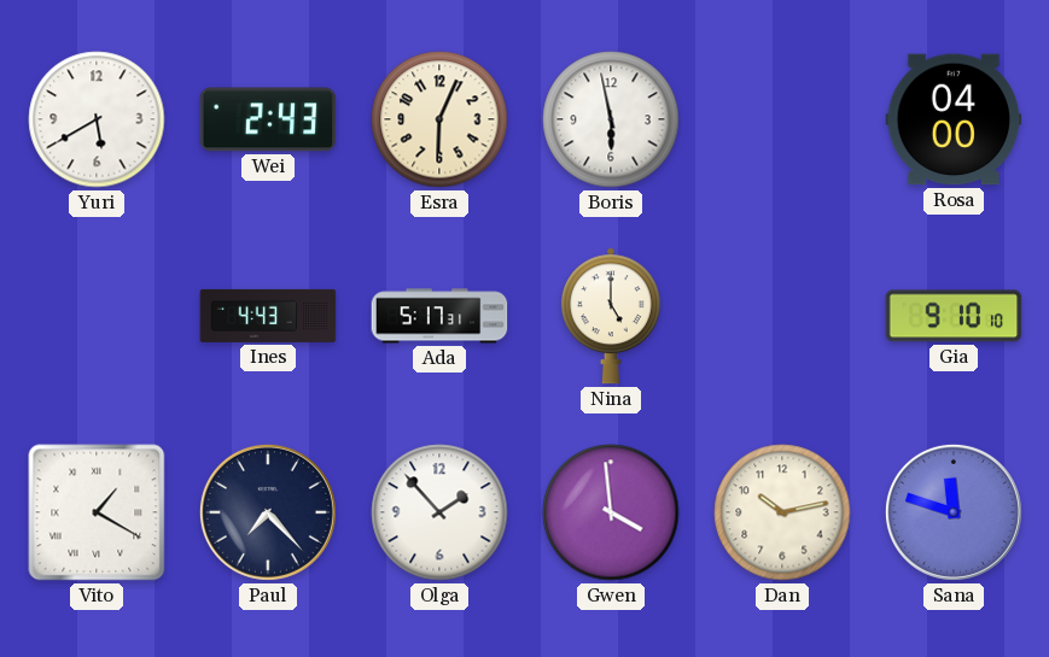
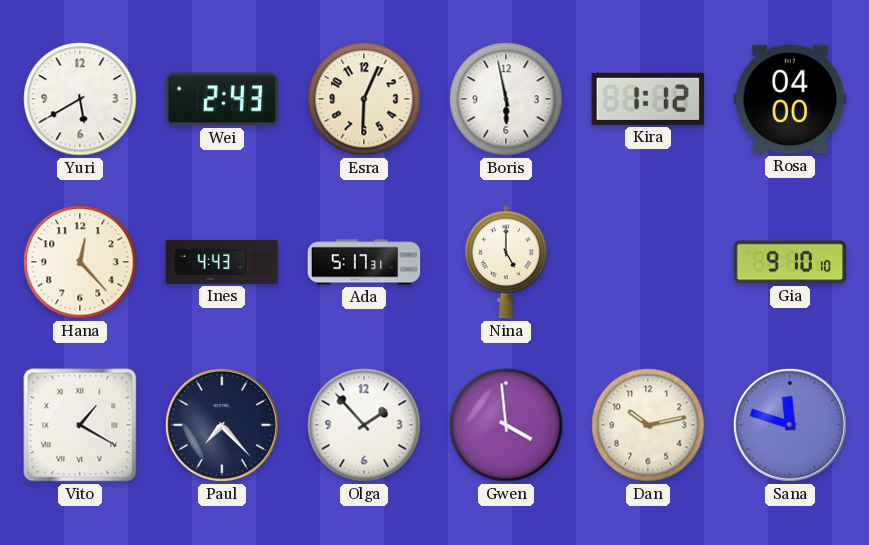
Kira: none -> 1:12
Hana: none -> 12:23
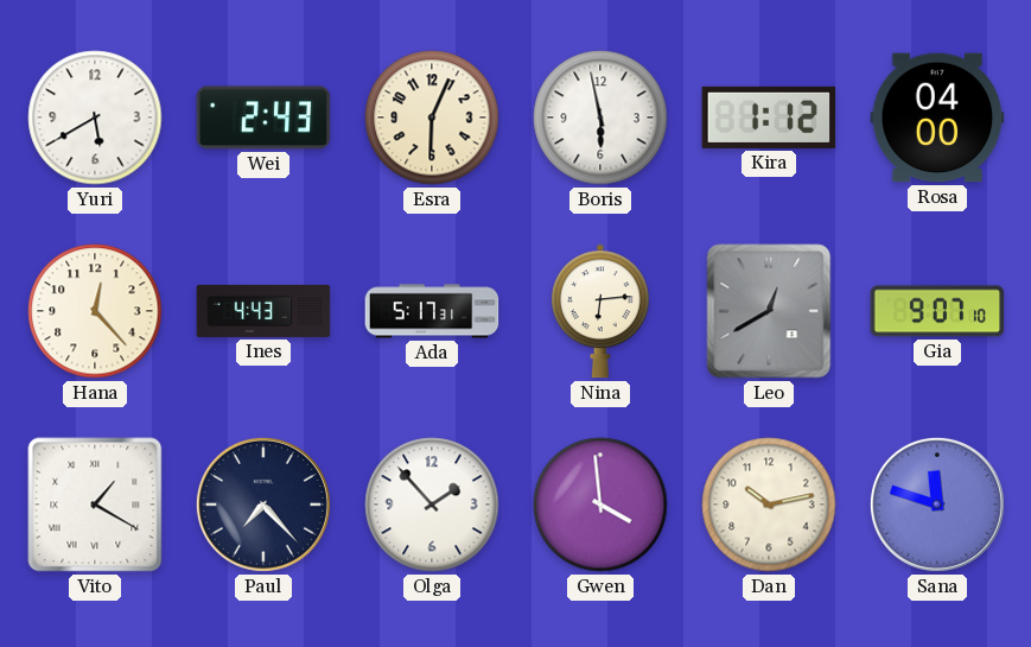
Nina: 5:00 -> 6:14
Leo: none -> 12:40
Gia: 9:10 -> 9:07
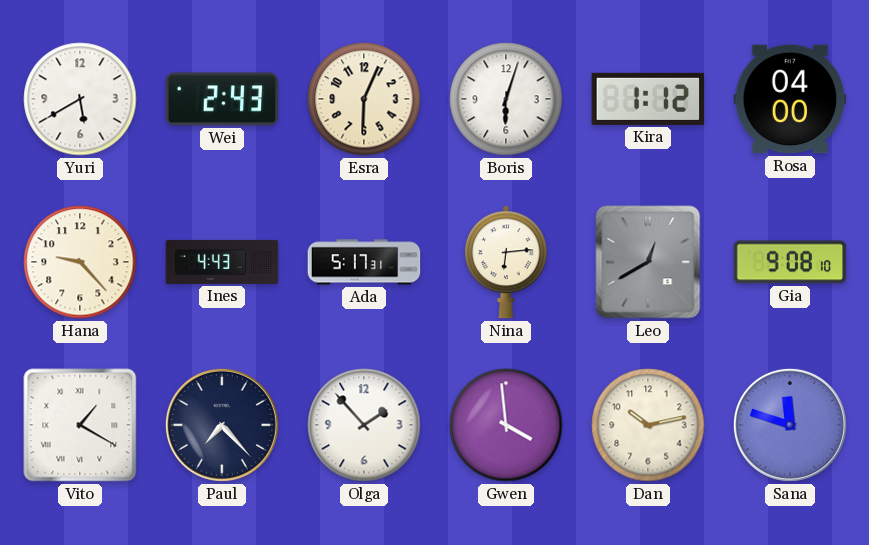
Boris: 5:58 -> 6:03
Hana: 12:23 -> 9:23
Gia: 9:07 -> 9:08
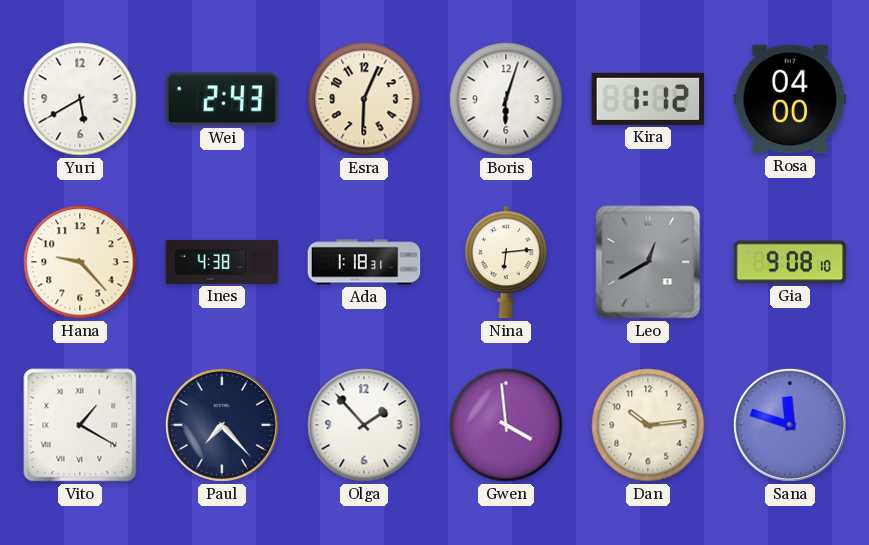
Ines: 4:43 -> 4:38
Ada: 5:17 -> 1:18
Dan: 10:13 -> 10:14
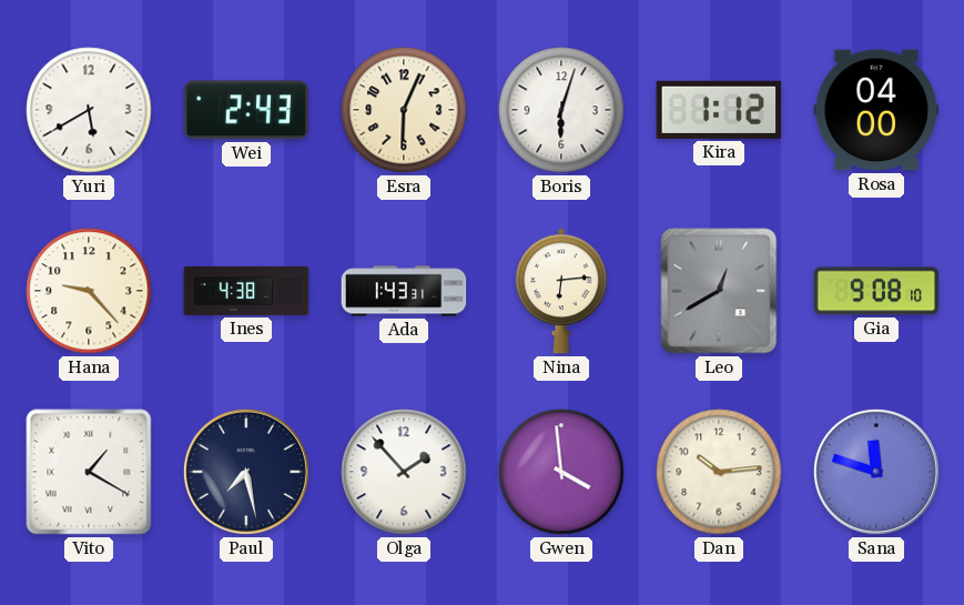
Ada: 1:18 -> 1:43
Paul: 7:23 -> 7:28
